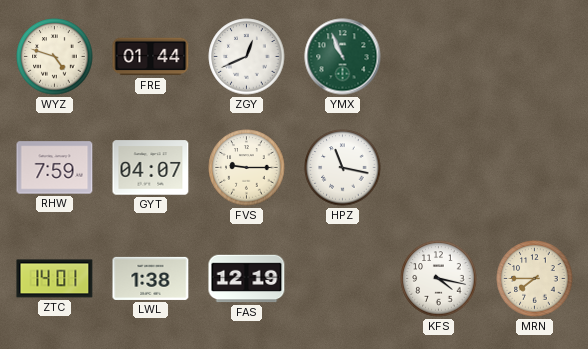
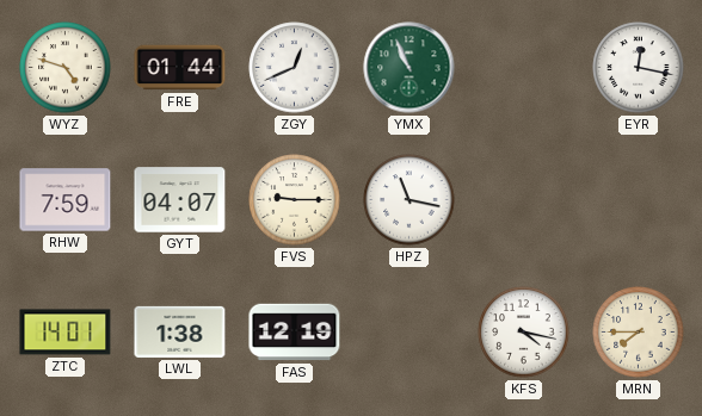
EYR: none -> 12:17
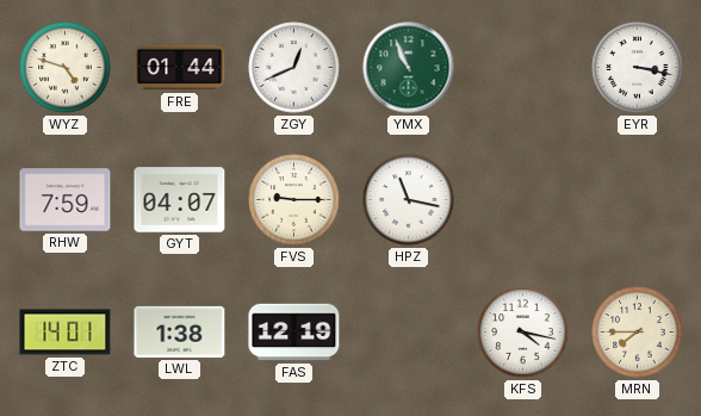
EYR: 12:17 -> 3:17
